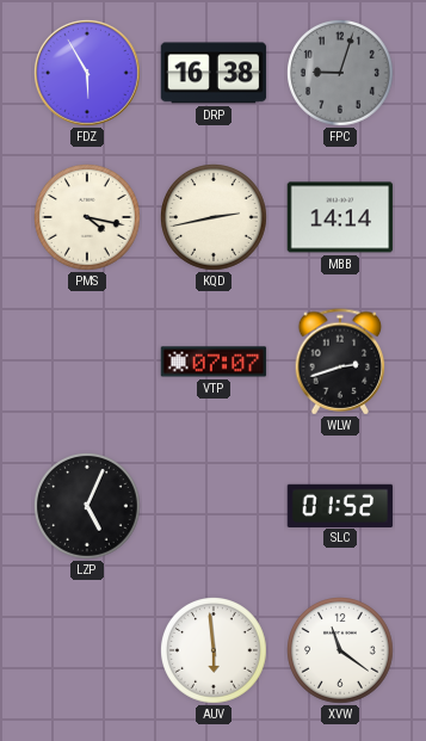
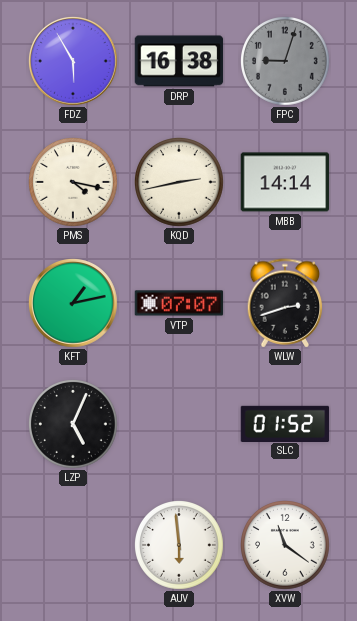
KFT: none -> 1:13
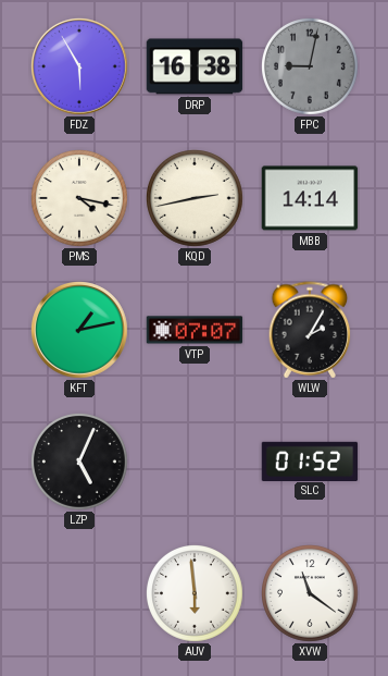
FPC: 9:03 -> 9:02
WLW: 2:42 -> 2:05
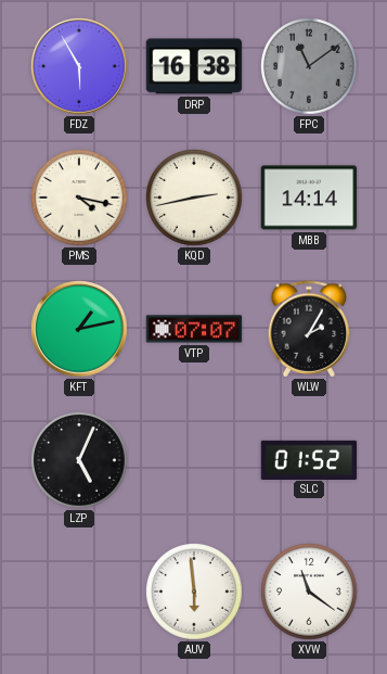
FPC: 9:02 -> 11:09
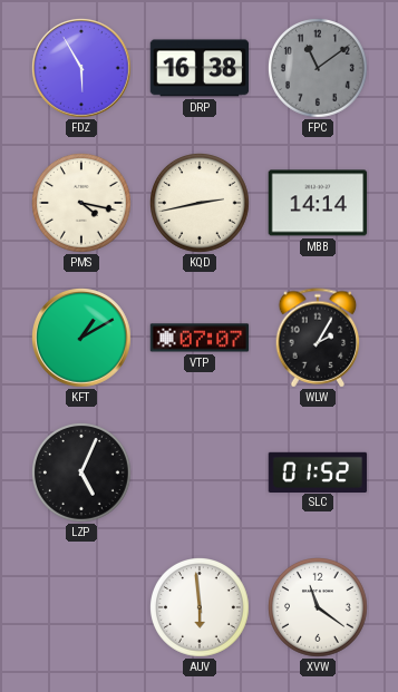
KFT: 1:13 -> 1:10
